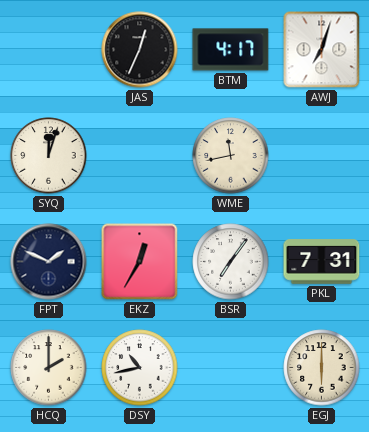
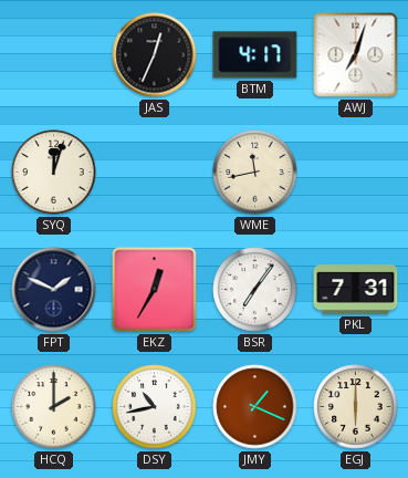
JMY: none -> 1:19
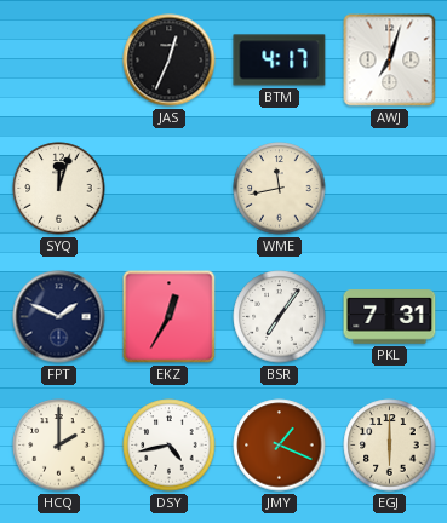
DSY: 10:43 -> 4:43
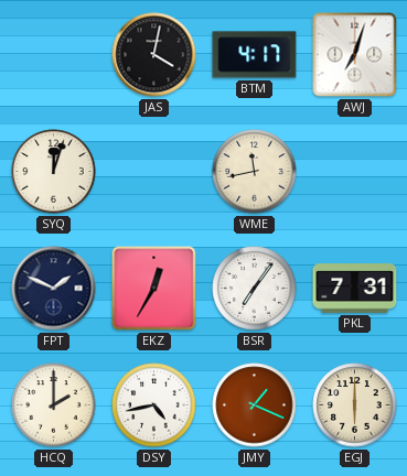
JAS: 12:34 -> 4:02
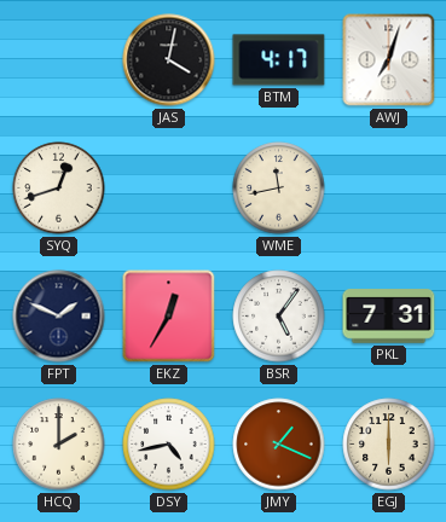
SYQ: 12:03 -> 12:42
BSR: 7:06 -> 5:06
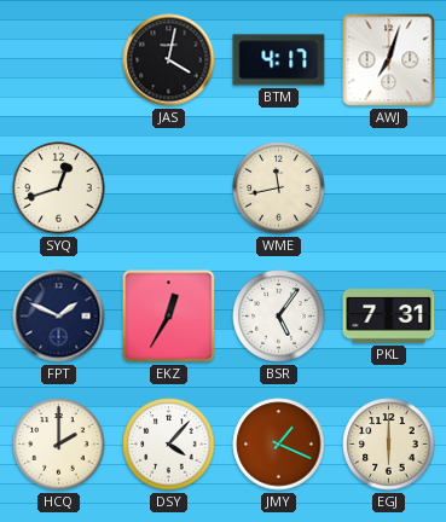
DSY: 4:43 -> 4:07
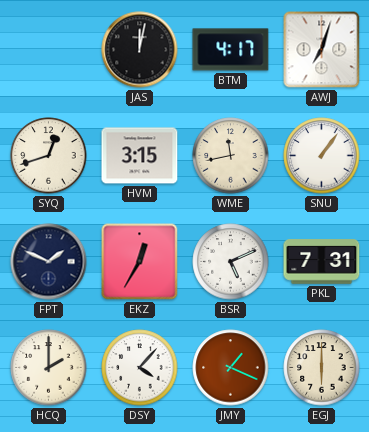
JAS: 4:02 -> 12:02
HVM: none -> 3:15
SNU: none -> 1:06
BSR: 5:06 -> 5:11
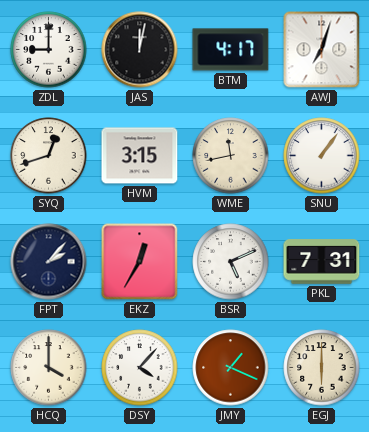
ZDL: none -> 9:00
FPT: 1:49 -> 2:07
HCQ: 2:00 -> 4:00
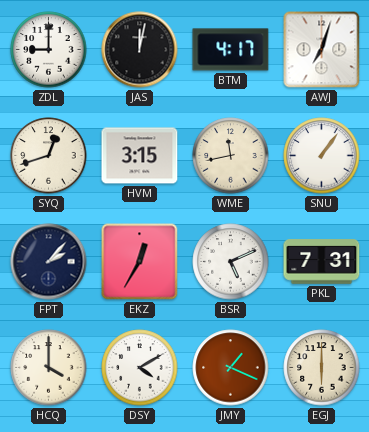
DSY: 4:07 -> 4:10
